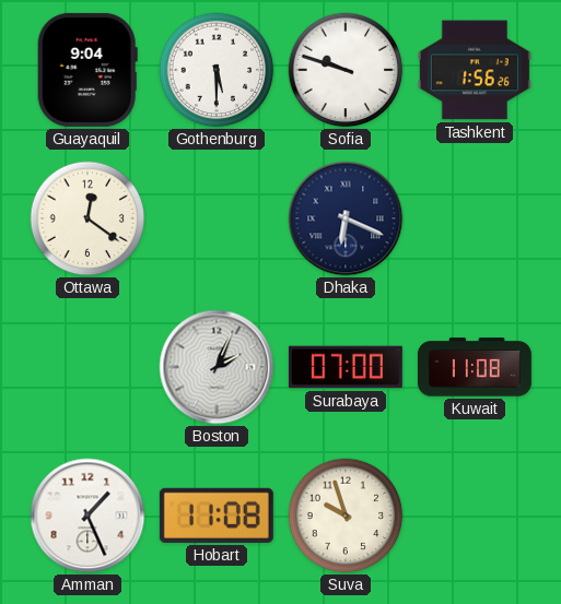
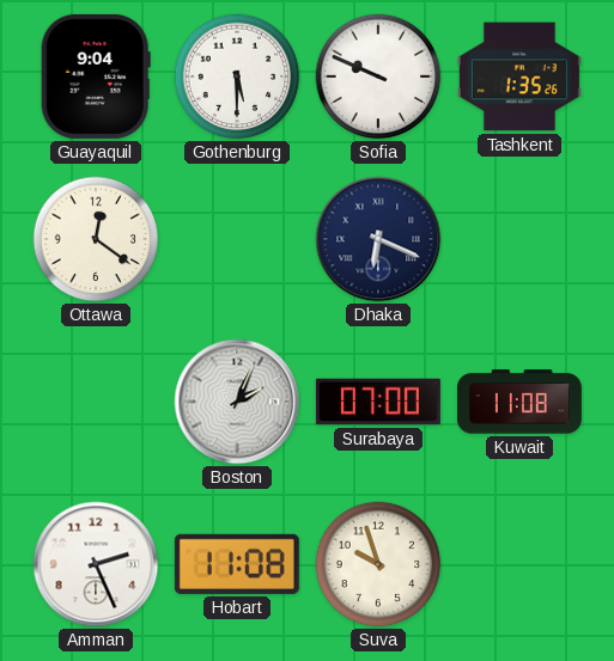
Sofia: 9:48 -> 9:49
Tashkent: 1:56 -> 1:35
Amman: 1:26 -> 2:26
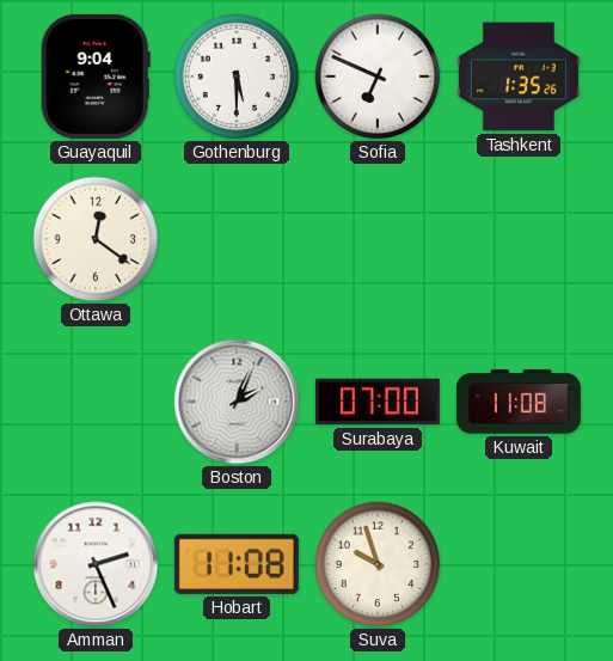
Sofia: 9:49 -> 6:49
Dhaka: 6:19 -> none
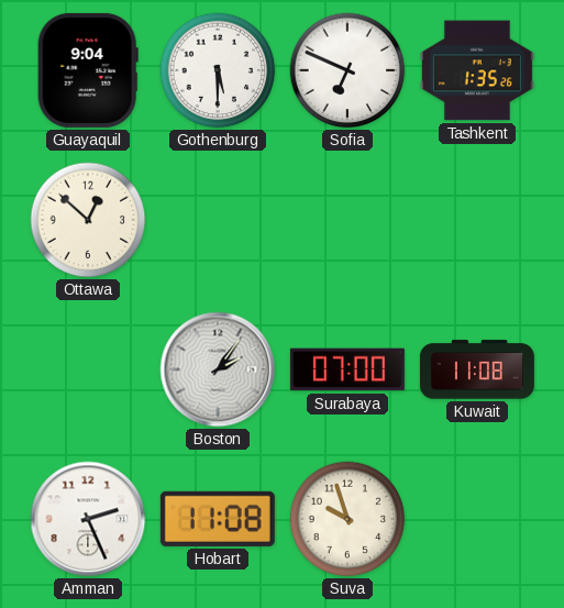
Ottawa: 12:21 -> 12:52
Boston: 2:04 -> 2:06
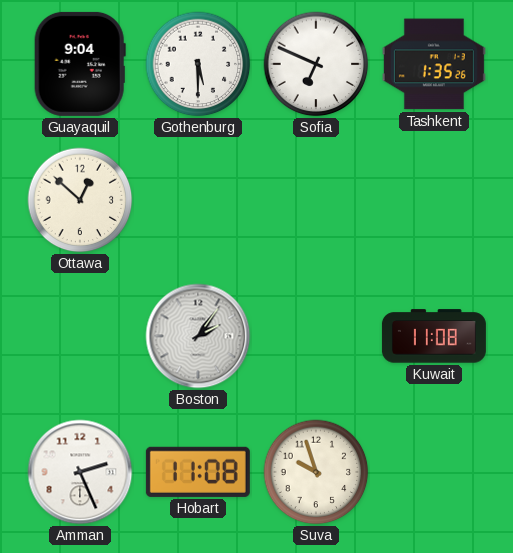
Surabaya: 07:00 -> none
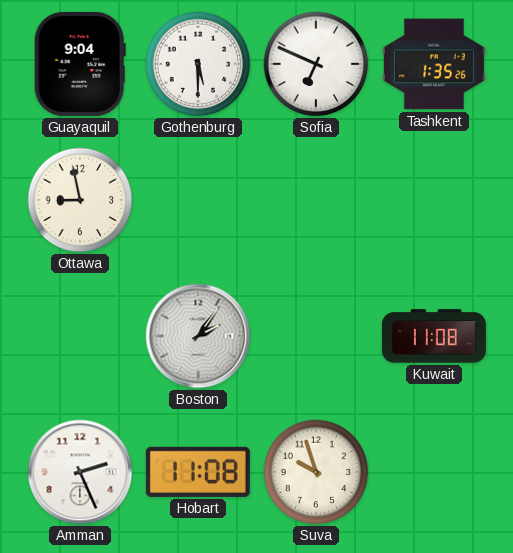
Ottawa: 12:52 -> 8:58
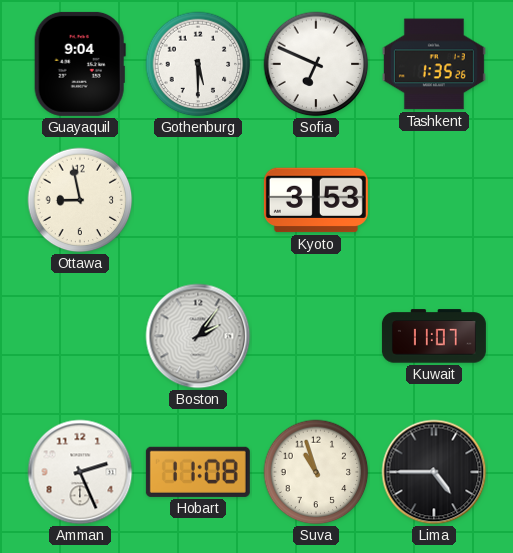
Kyoto: none -> 3:53
Kuwait: 11:08 -> 11:07
Suva: 9:57 -> 10:57
Lima: none -> 4:45
